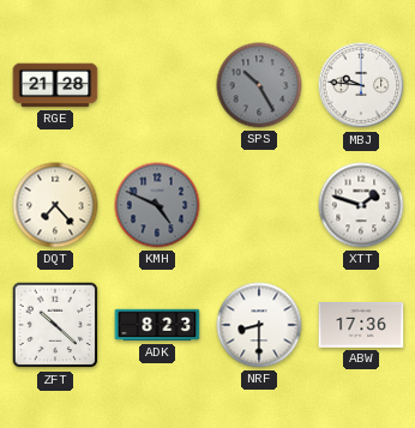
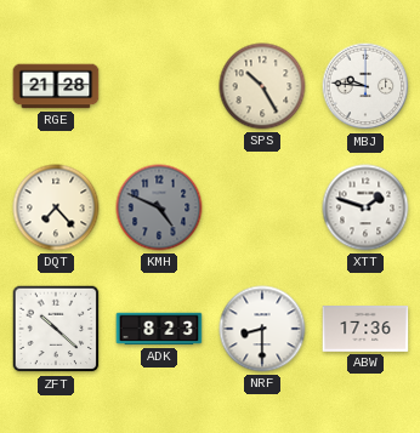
SPS dial: grey -> cream
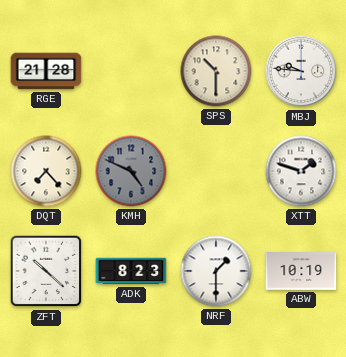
SPS: 10:25 -> 10:30
NRF: 8:30 -> 1:30
ABW: 17:36 -> 10:19
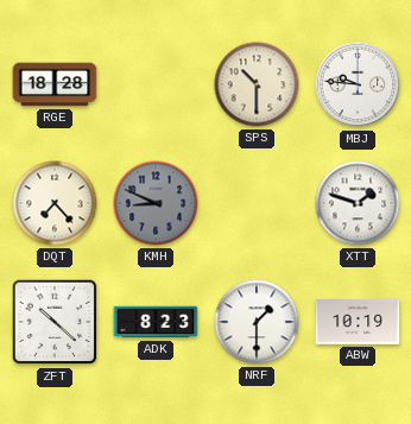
RGE: 21:28 -> 18:28
KMH: 4:49 -> 8:49
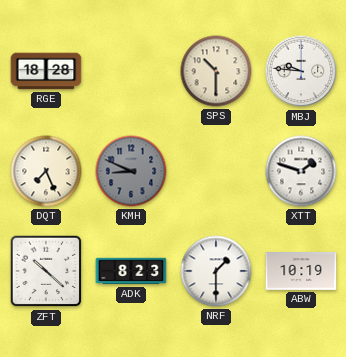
DQT: 7:23 -> 7:26
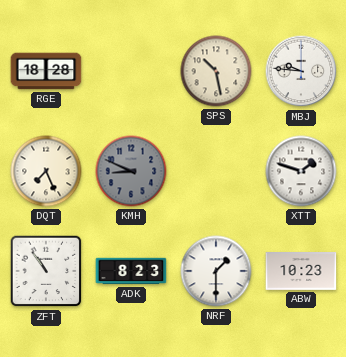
SPS: 10:30 -> 10:28
ZFT: 10:22 -> 10:54
ABW: 10:19 -> 10:23
